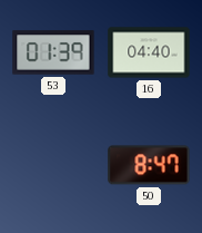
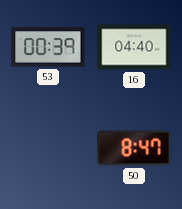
53: 01:39 -> 00:39
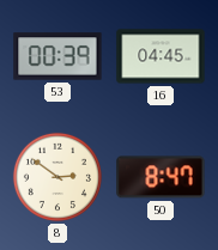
16: 04:40 -> 04:45
8: none -> 2:51
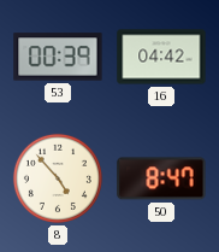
16: 04:45 -> 04:42
8: 2:51 -> 4:53
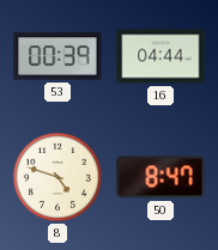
16: 04:42 -> 04:44
8: 4:53 -> 4:48
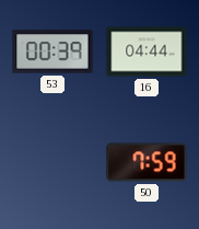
8: 4:48 -> none
50: 8:47 -> 7:59
